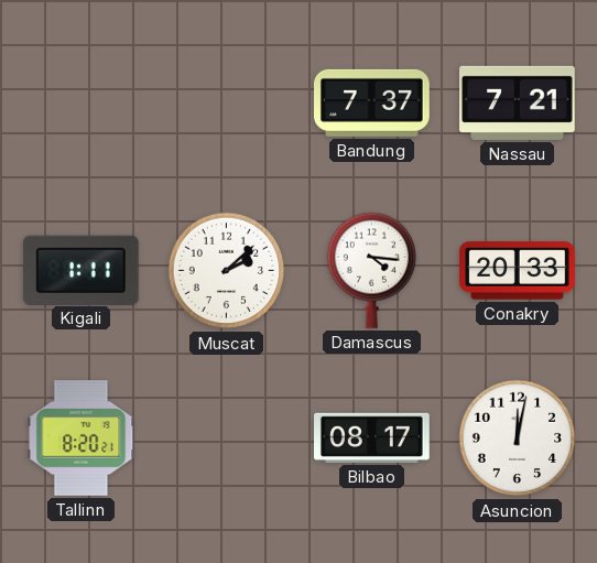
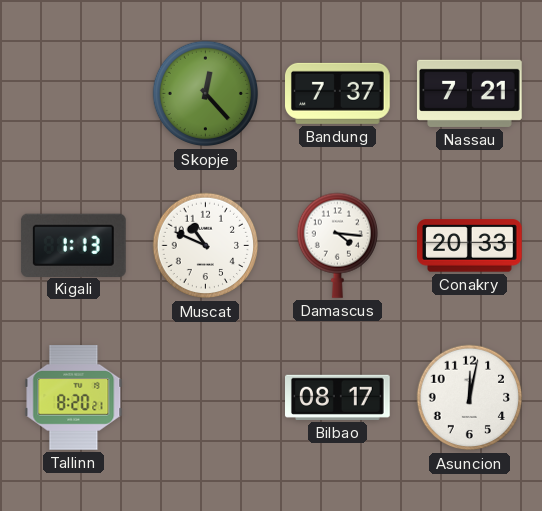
Skopje: none -> 12:23
Kigali: 1:11 -> 1:13
Muscat: 2:08 -> 10:49
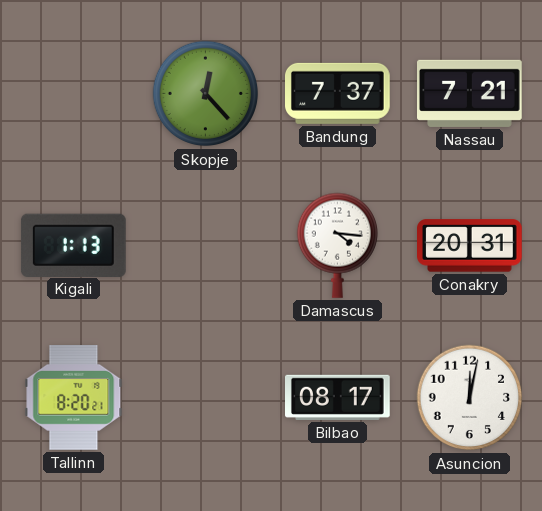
Muscat: 10:49 -> none
Conakry: 20:33 -> 20:31
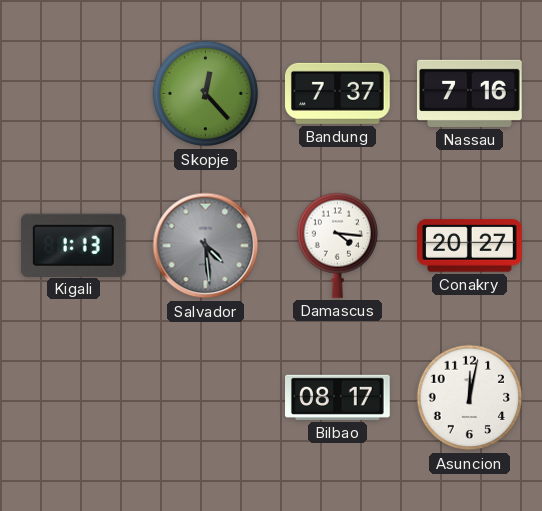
Nassau: 7:21 -> 7:16
Salvador: none -> 4:29
Conakry: 20:31 -> 20:27
Tallinn: 8:20 -> none
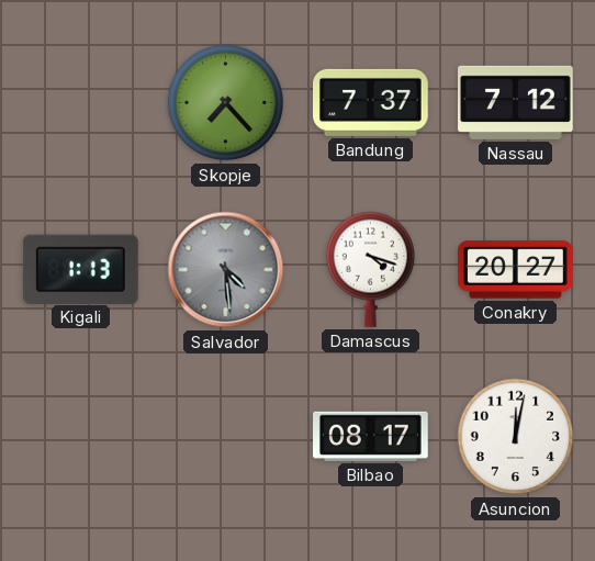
Skopje: 12:23 -> 7:23
Nassau: 7:16 -> 7:12
Damascus: 4:16 -> 4:18
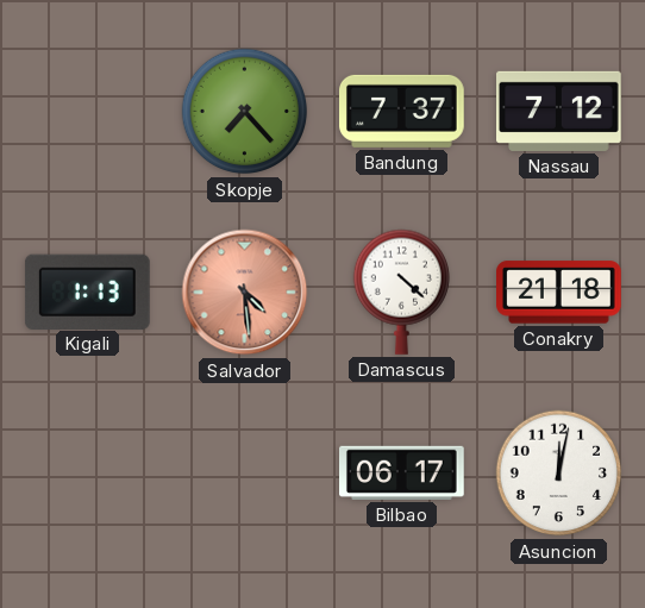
Salvador dial: grey -> salmon
Damascus: 4:18 -> 4:22
Conakry: 20:27 -> 21:18
Bilbao: 08:17 -> 06:17
